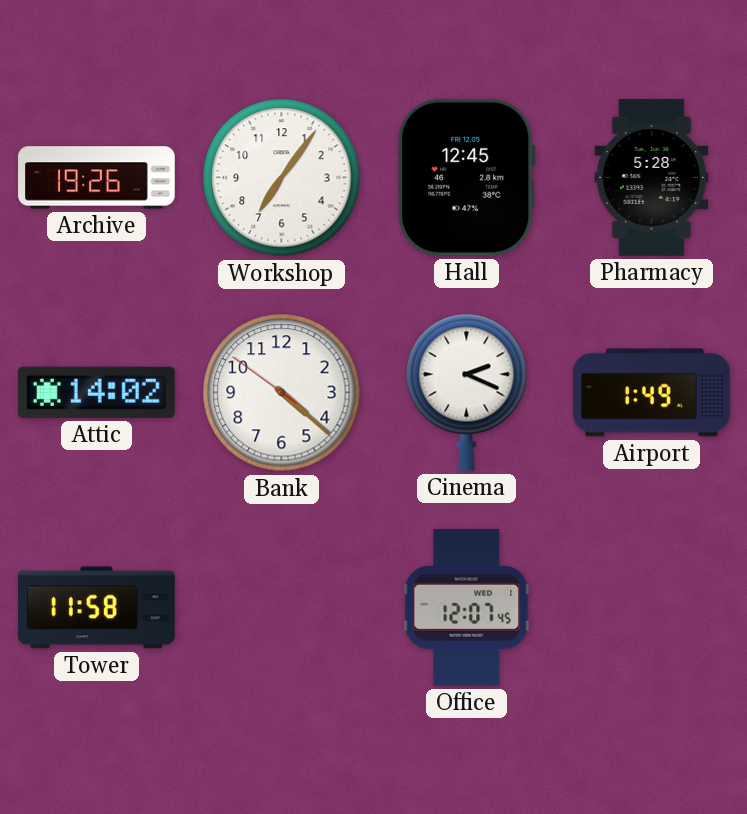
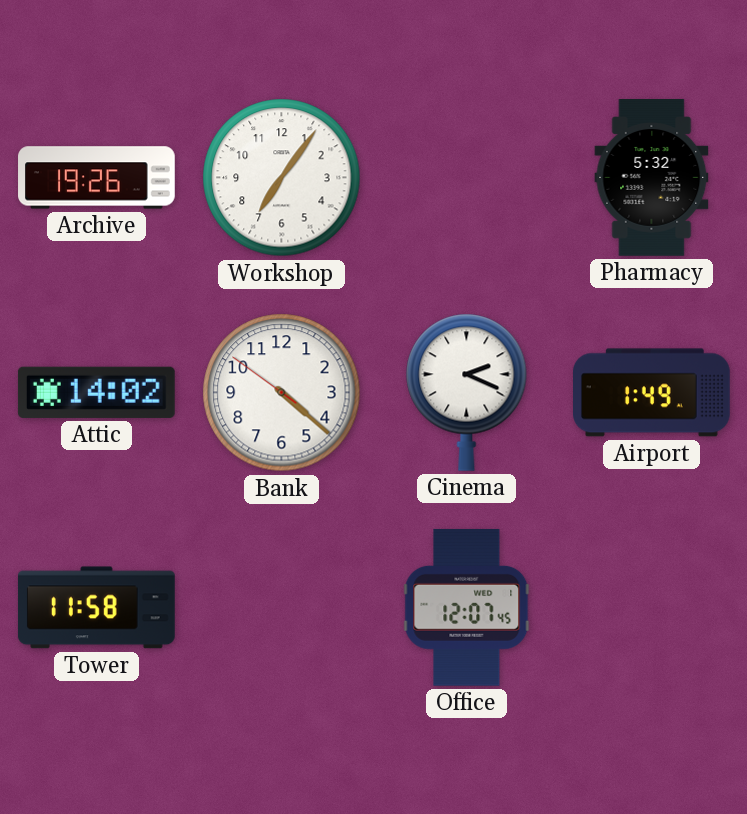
Hall: 12:45 -> none
Pharmacy: 5:28 -> 5:32
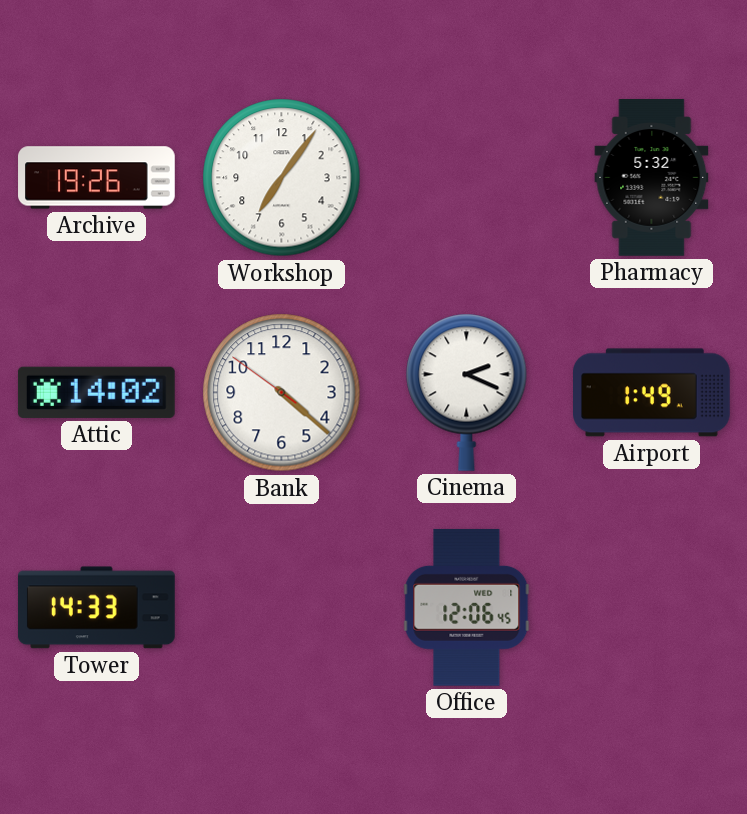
Tower: 11:58 -> 14:33
Office: 12:07 -> 12:06
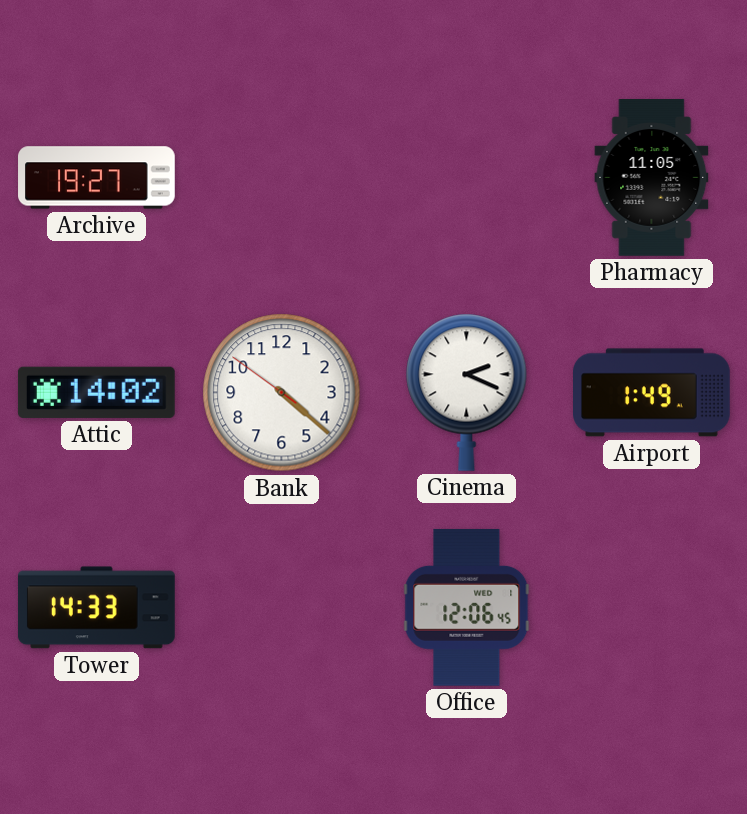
Archive: 19:26 -> 19:27
Workshop: 7:06 -> none
Pharmacy: 5:32 -> 11:05
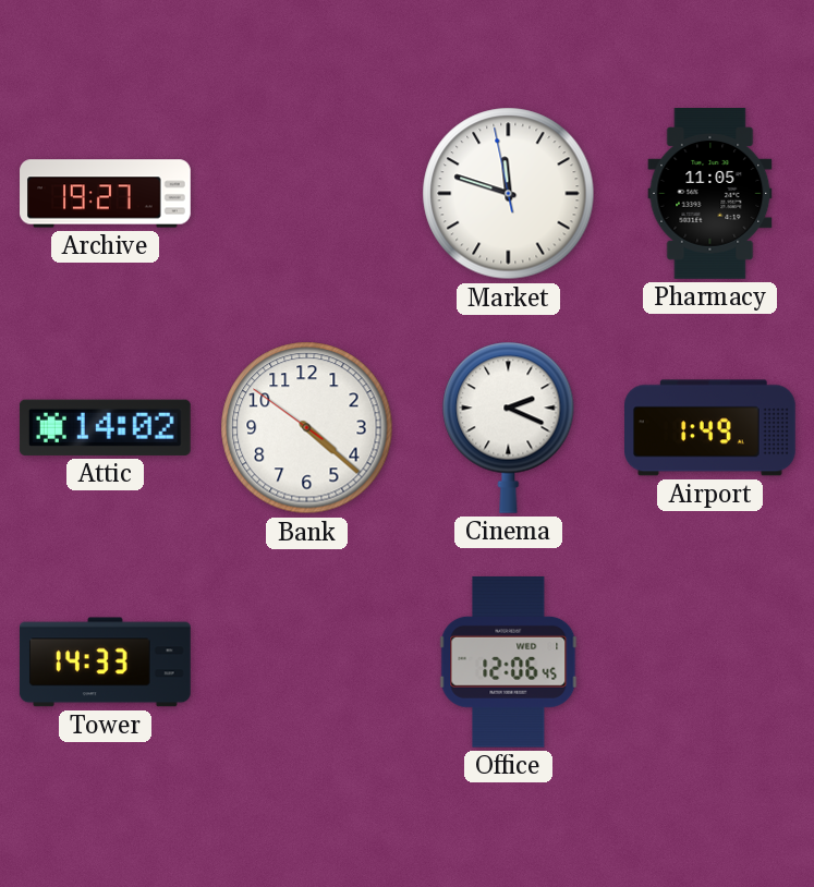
Market: none -> 11:47
